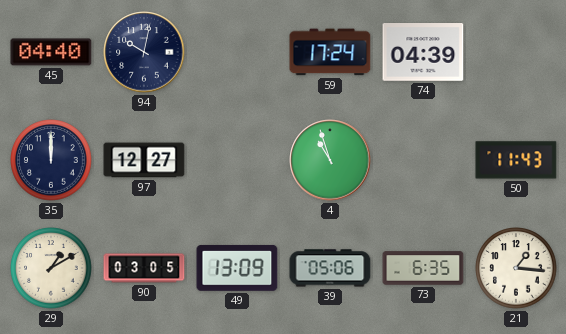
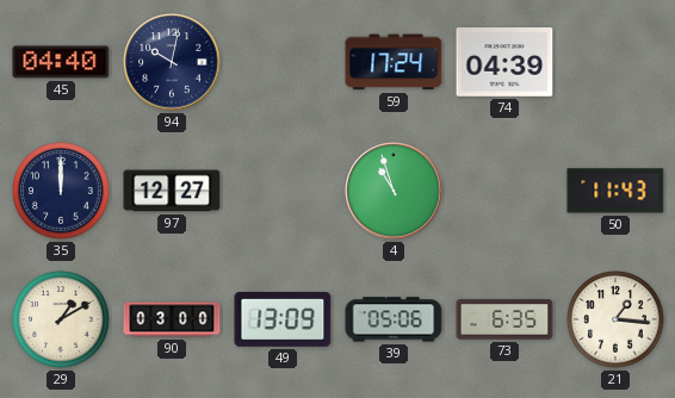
90: 03:05 -> 03:00
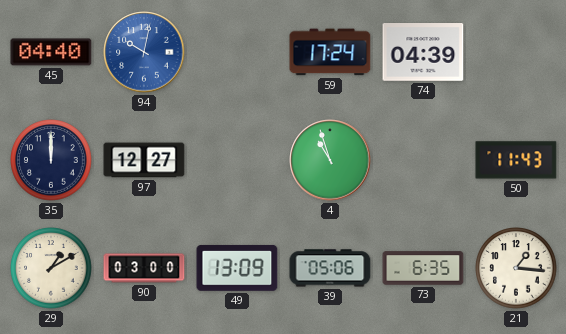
94 dial: navy -> blue
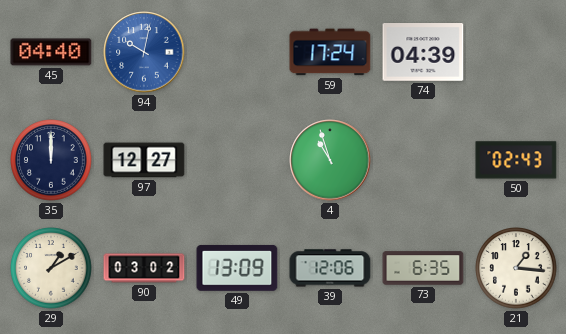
50: 11:43 -> 02:43
90: 03:00 -> 03:02
39: 05:06 -> 12:06
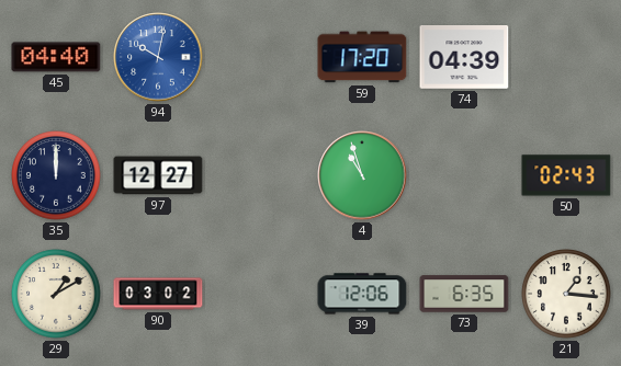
59: 17:24 -> 17:20
49: 13:09 -> none
